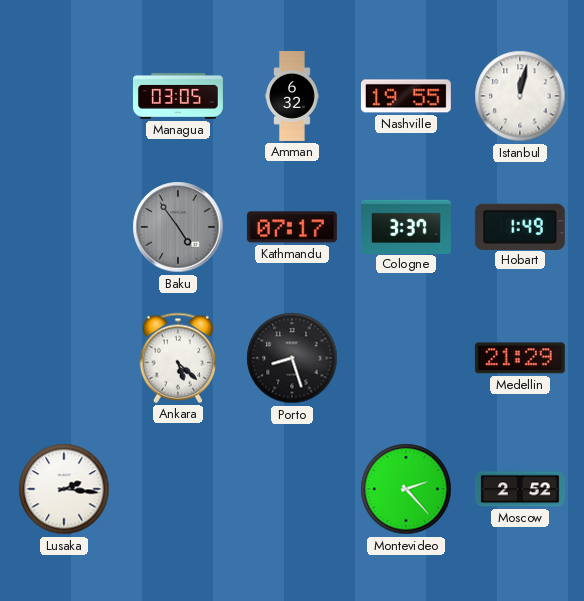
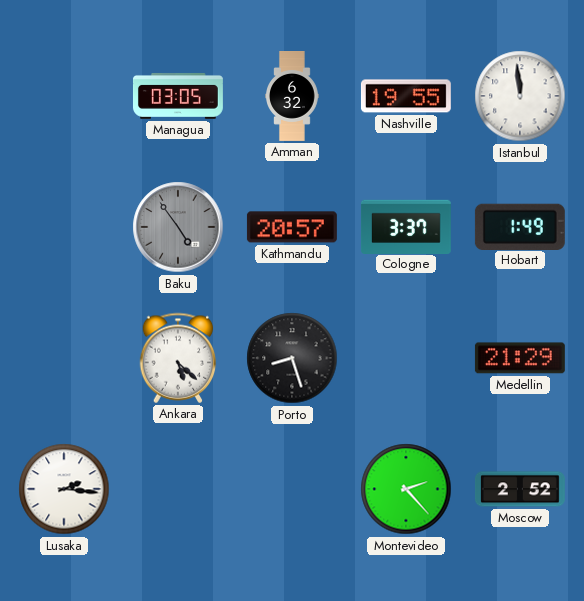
Istanbul: 12:02 -> 11:59
Kathmandu: 07:17 -> 20:57
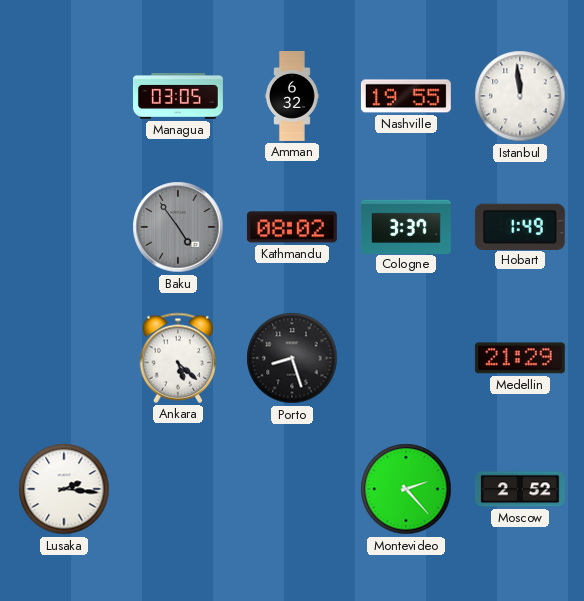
Kathmandu: 20:57 -> 08:02
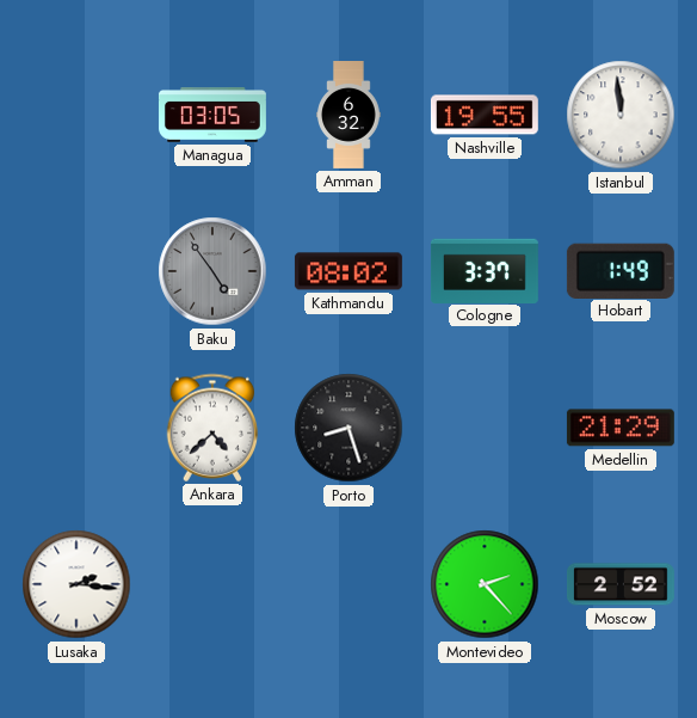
Ankara: 5:22 -> 4:38
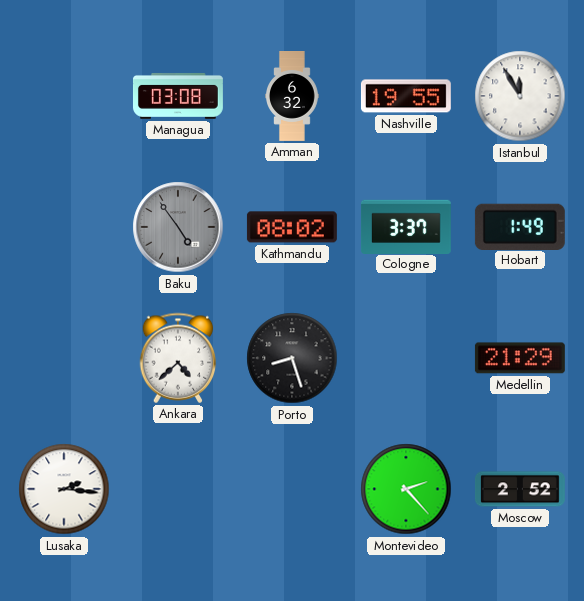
Managua: 03:05 -> 03:08
Istanbul: 11:59 -> 11:55
